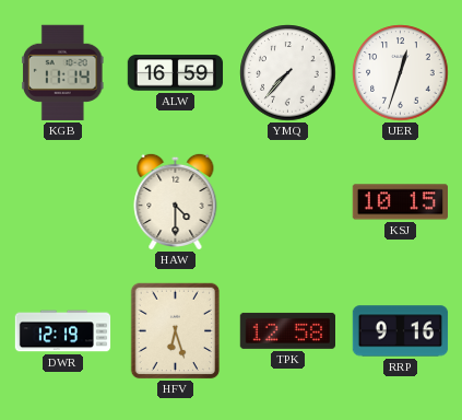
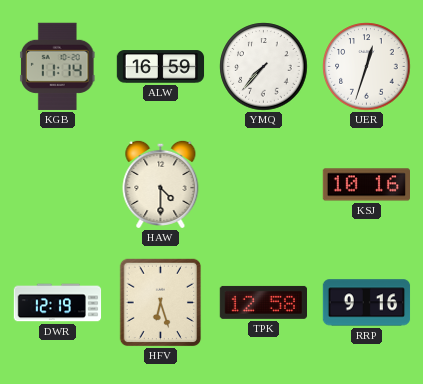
KSJ: 10:15 -> 10:16
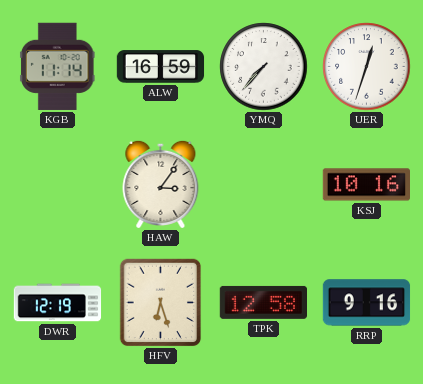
HAW: 4:30 -> 3:06
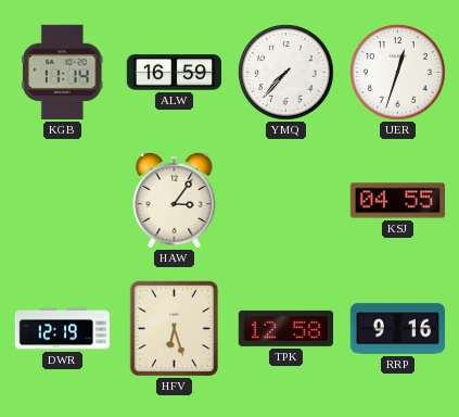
KSJ: 10:16 -> 04:55
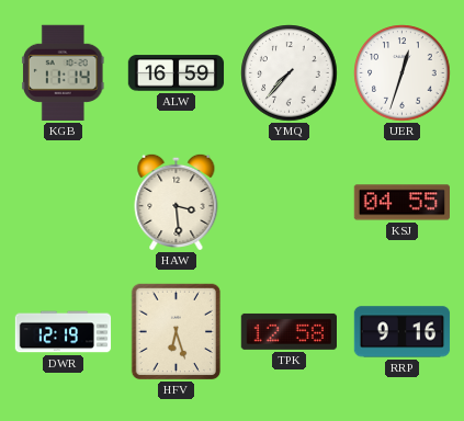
HAW: 3:06 -> 3:29
